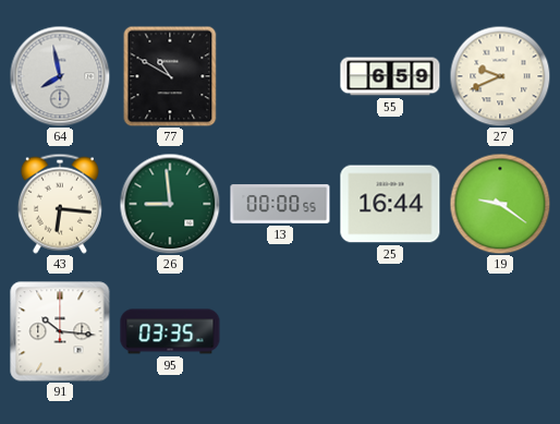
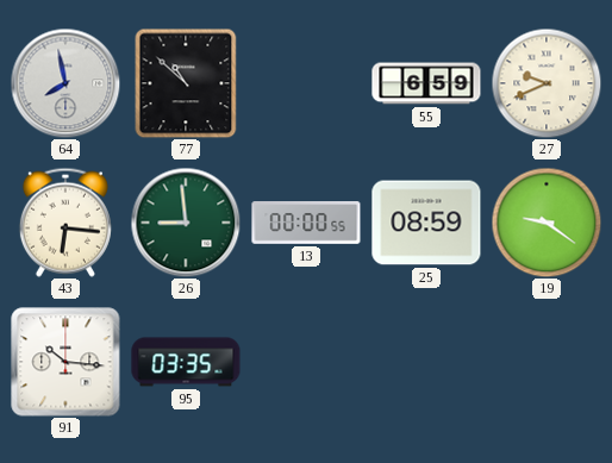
77: 10:50 -> 10:52
25: 16:44 -> 08:59
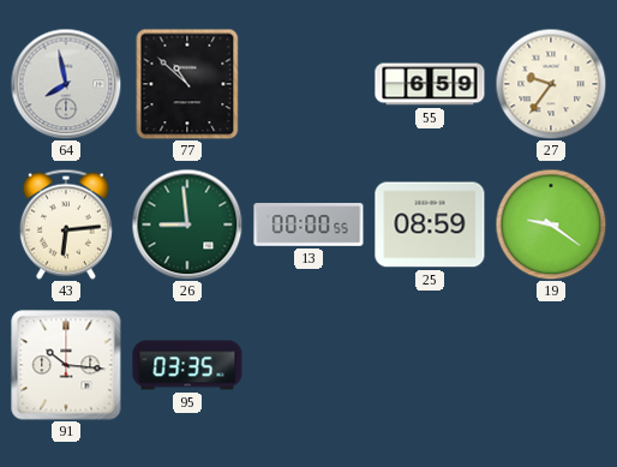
27: 9:41 -> 9:36
43: 6:16 -> 6:14
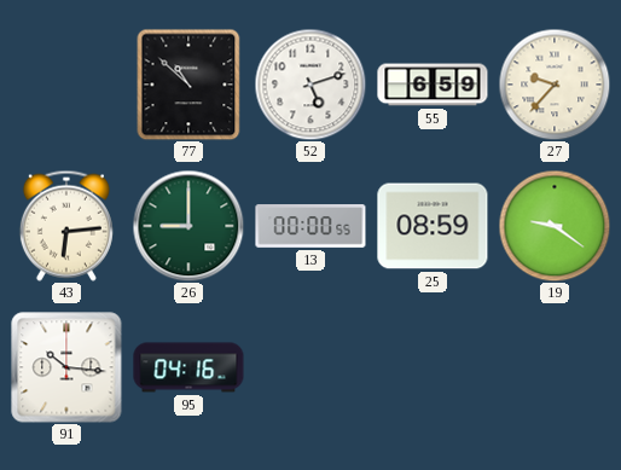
64: 7:58 -> none
52: none -> 5:12
27: 9:36 -> 9:37
26: 8:59 -> 9:00
95: 03:35 -> 04:16
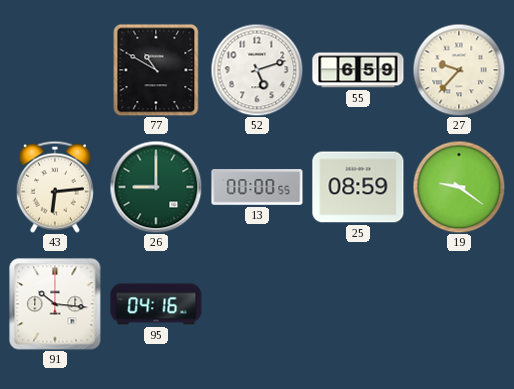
77: 10:52 -> 10:50
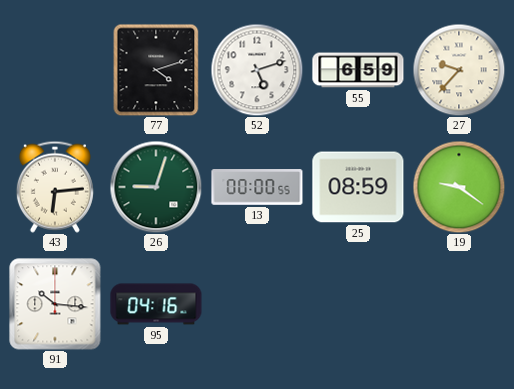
77: 10:50 -> 4:12
26: 9:00 -> 9:03
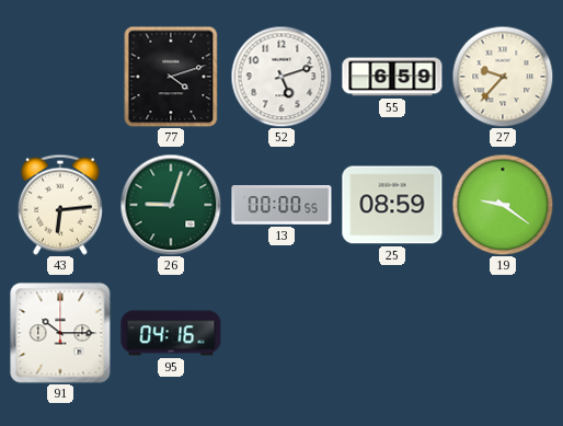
91: 10:16 -> 10:15
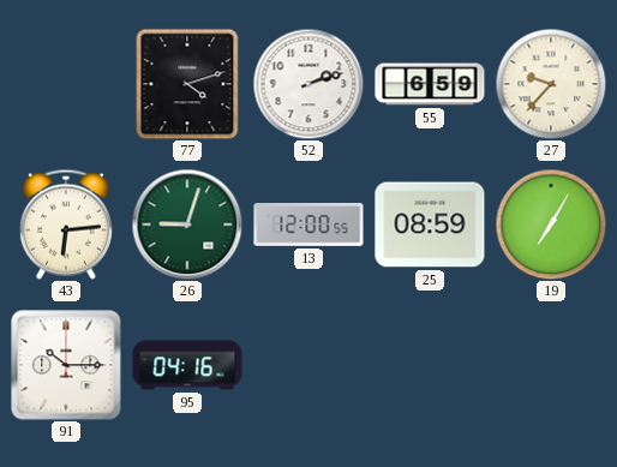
52: 5:12 -> 2:12
13: 00:00 -> 12:00
19: 9:21 -> 7:05
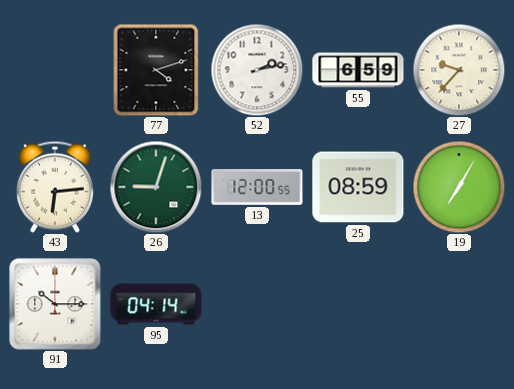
52: 2:12 -> 2:13
95: 04:16 -> 04:14
